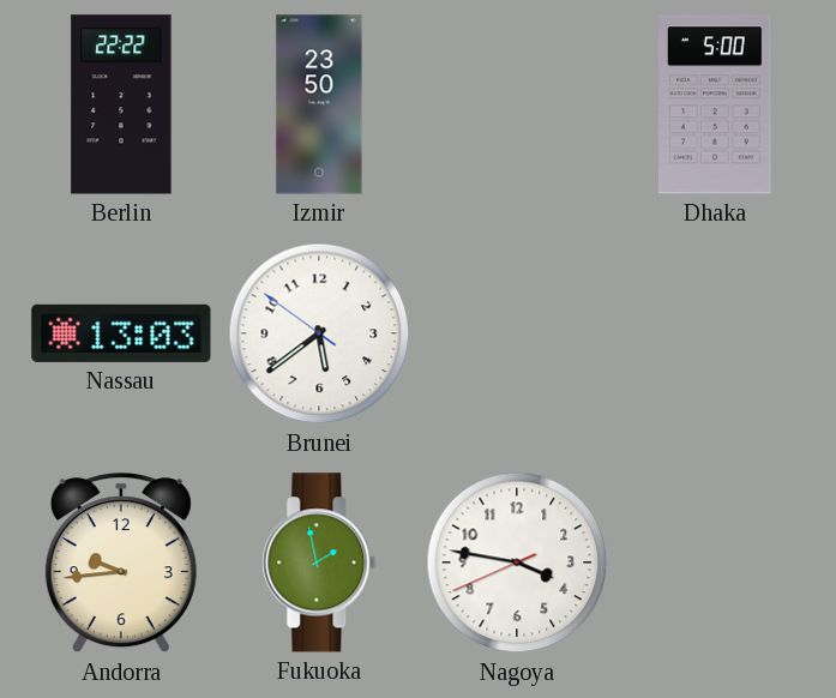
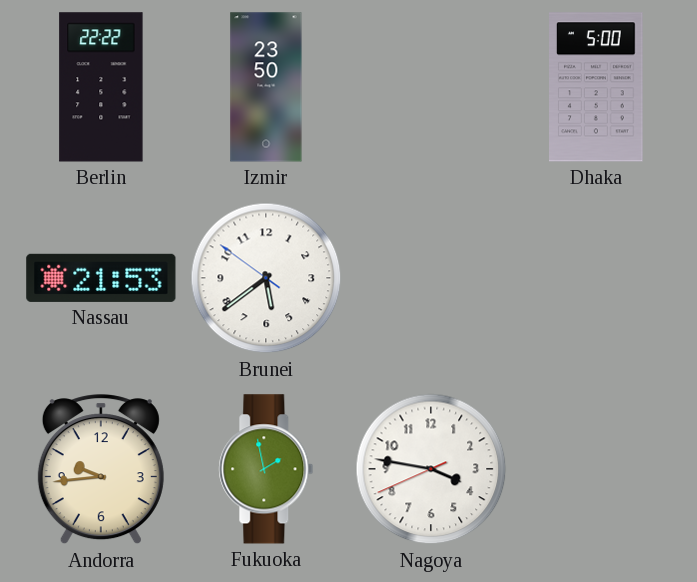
Nassau: 13:03 -> 21:53
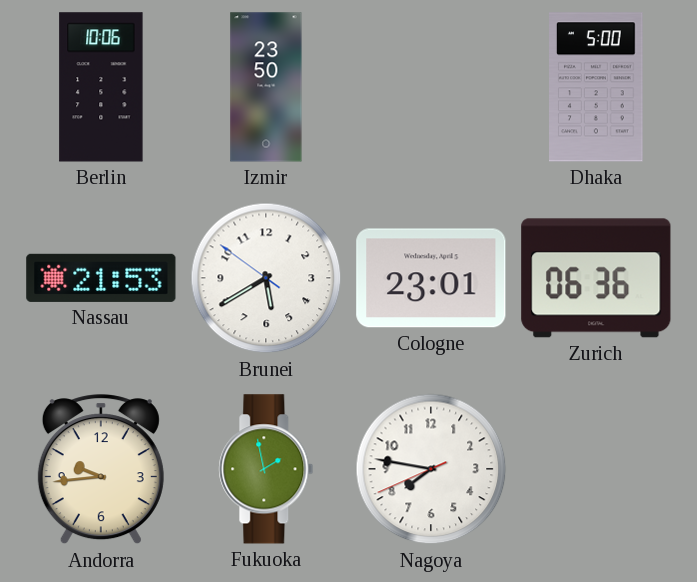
Berlin: 22:22 -> 10:06
Brunei: 5:38 -> 5:39
Cologne: none -> 23:01
Zurich: none -> 06:36
Nagoya: 3:46 -> 7:46
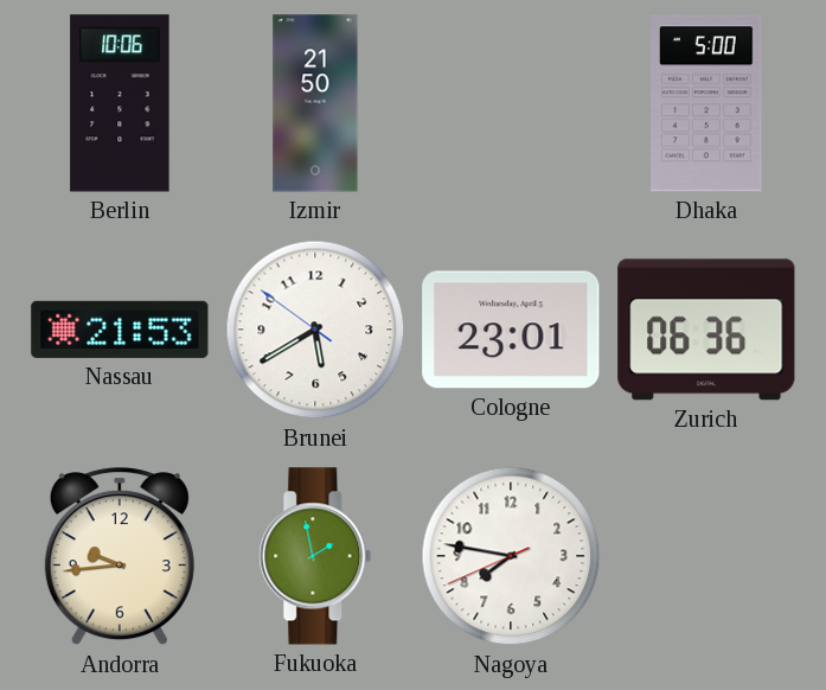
Izmir: 23:50 -> 21:50
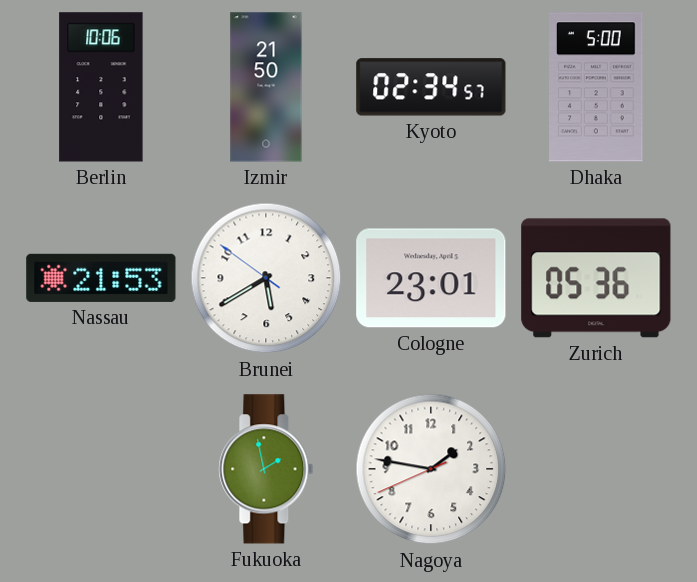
Kyoto: none -> 02:34
Zurich: 06:36 -> 05:36
Andorra: 9:44 -> none
Nagoya: 7:46 -> 1:46
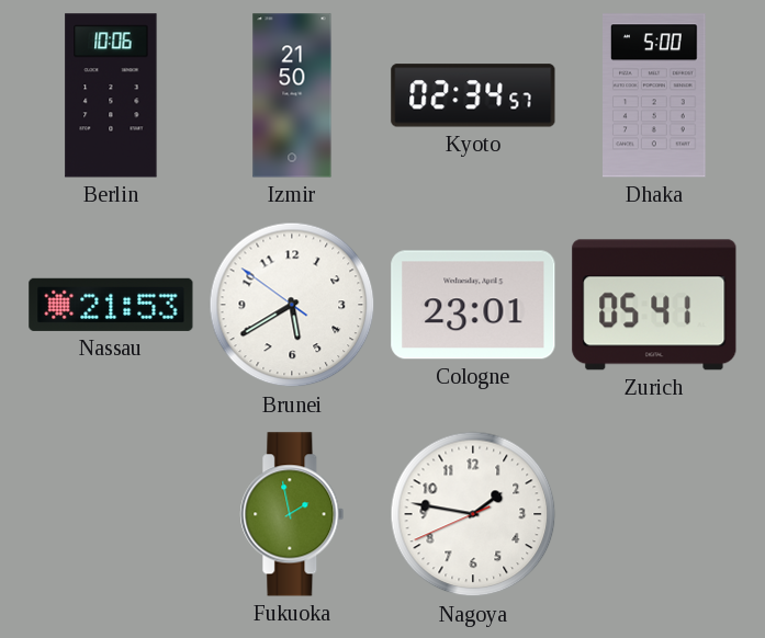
Zurich: 05:36 -> 05:41
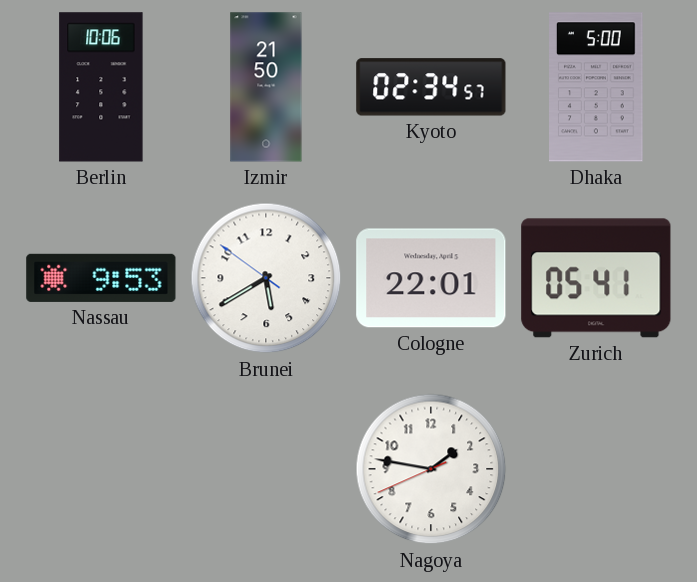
Nassau: 21:53 -> 9:53
Cologne: 23:01 -> 22:01
Fukuoka: 1:58 -> none
